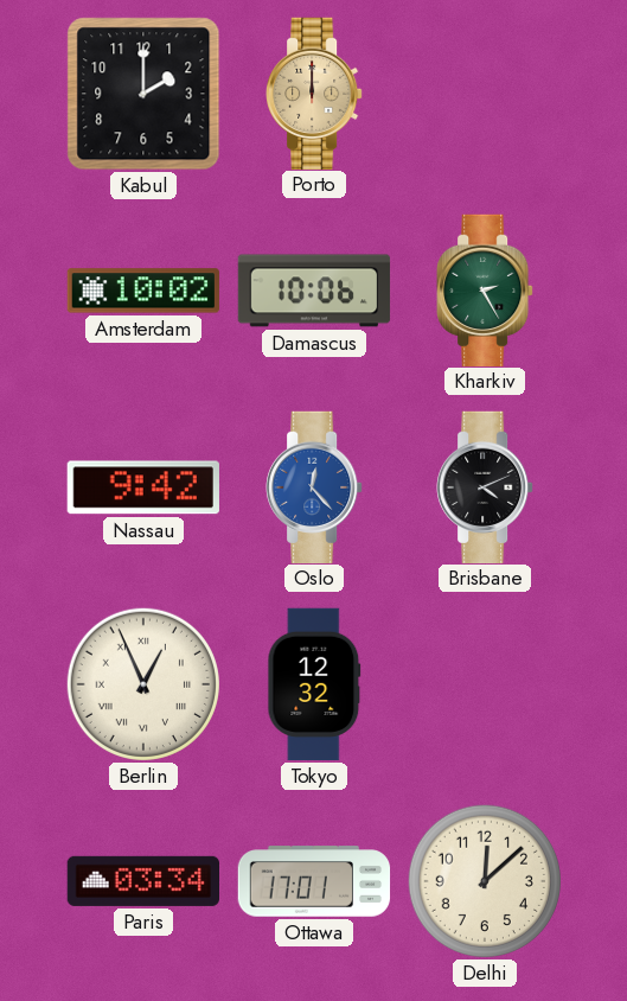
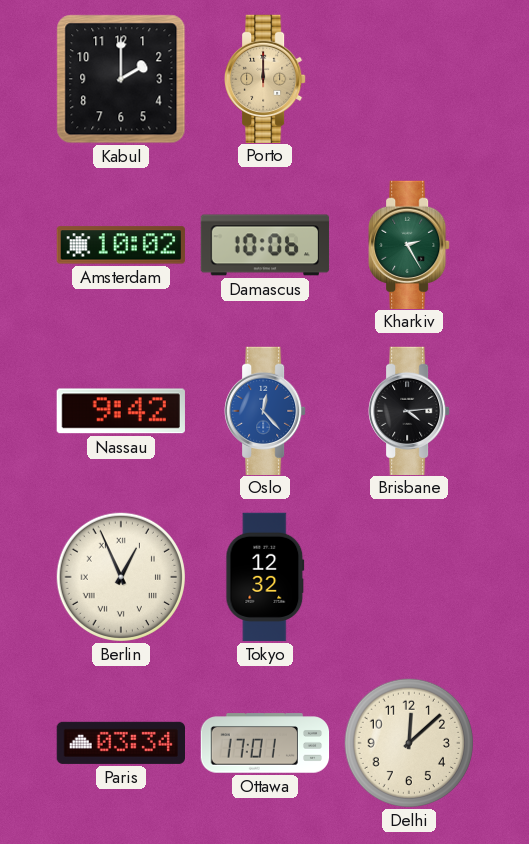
Brisbane: 4:11 -> 4:14
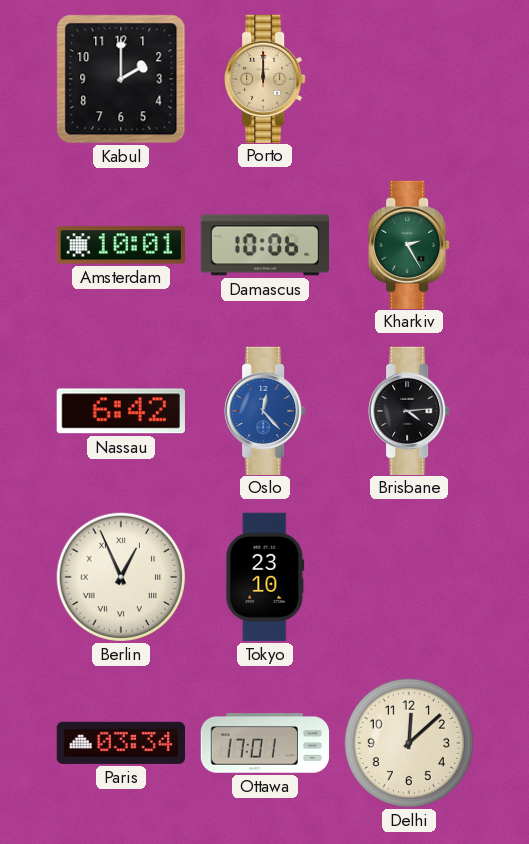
Amsterdam: 10:02 -> 10:01
Nassau: 9:42 -> 6:42
Tokyo: 12:32 -> 23:10
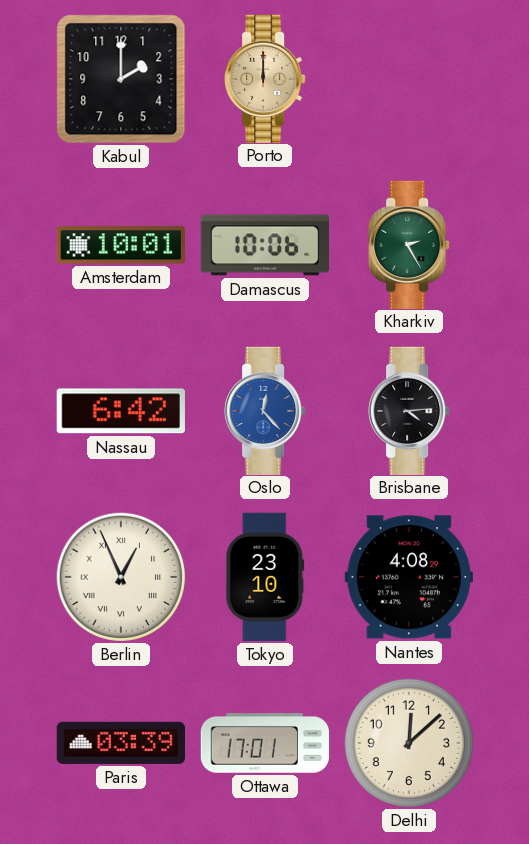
Nantes: none -> 4:08
Paris: 03:34 -> 03:39
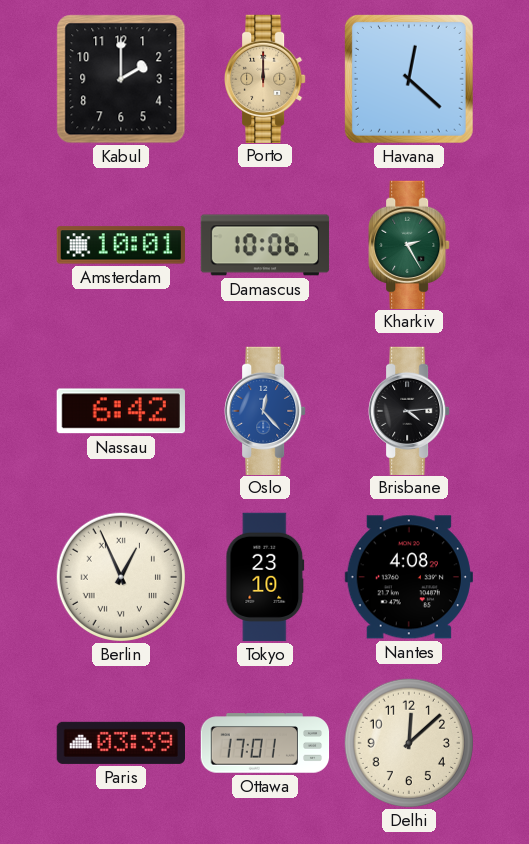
Havana: none -> 12:22
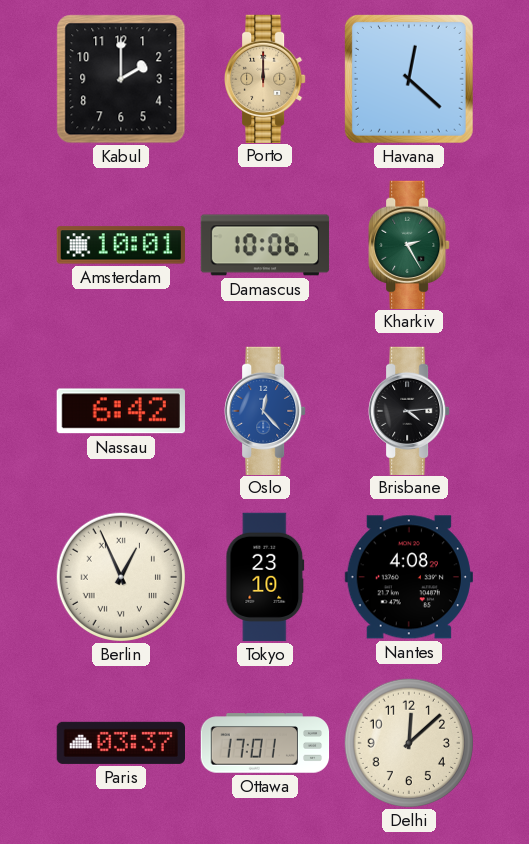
Paris: 03:39 -> 03:37
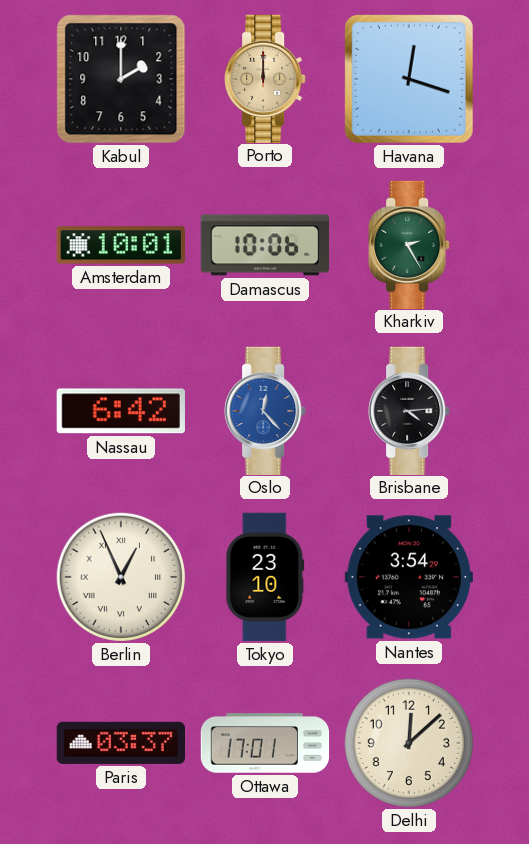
Havana: 12:22 -> 12:18
Nantes: 4:08 -> 3:54
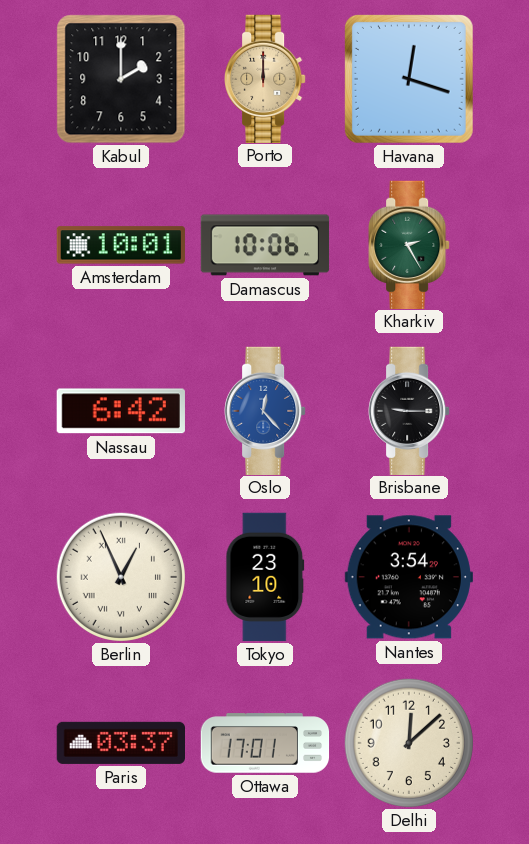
Brisbane: 4:14 -> 9:15
